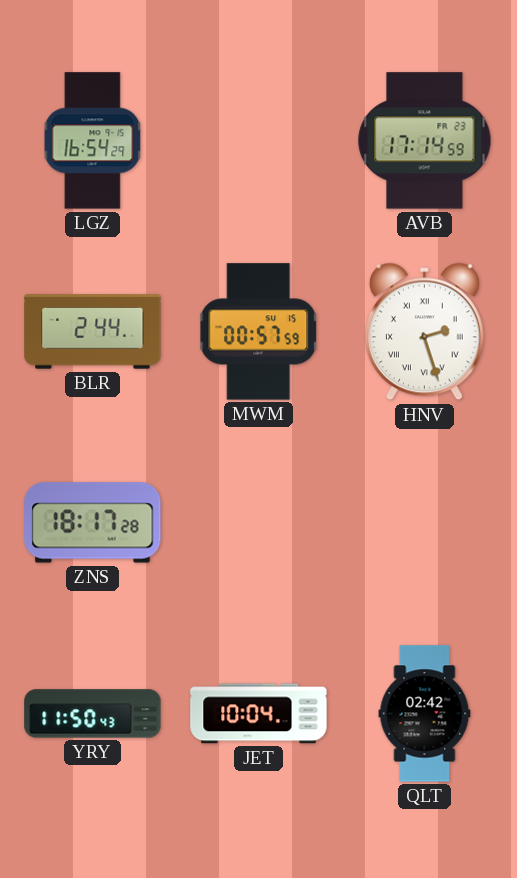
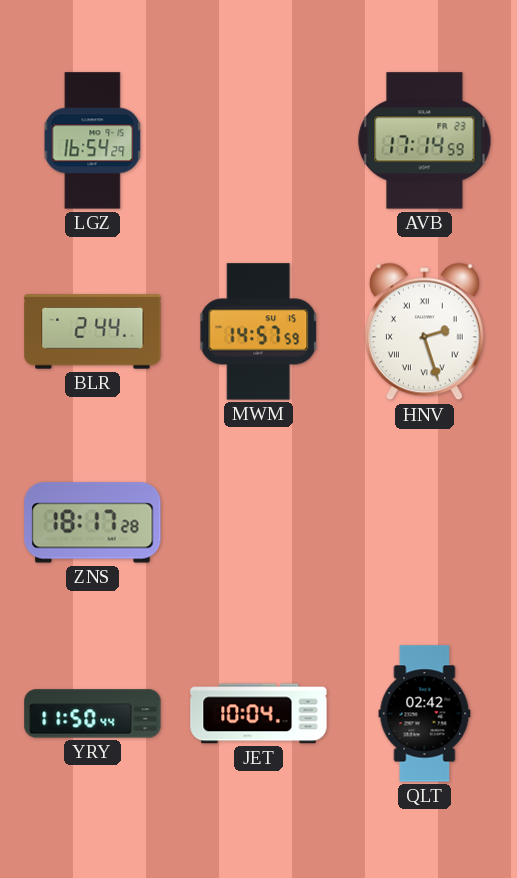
MWM: 00:57 -> 14:57
YRY: 11:50:43 -> 11:50:44
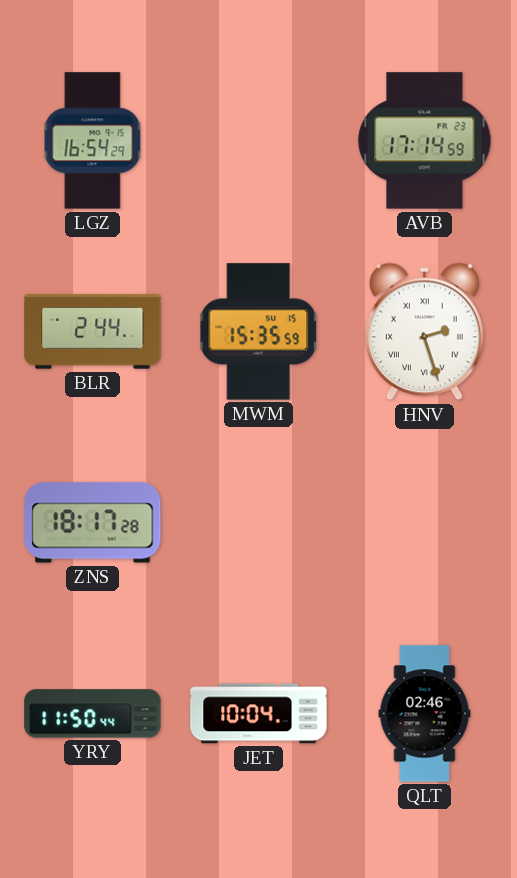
MWM: 14:57 -> 15:35
QLT: 02:42 -> 02:46
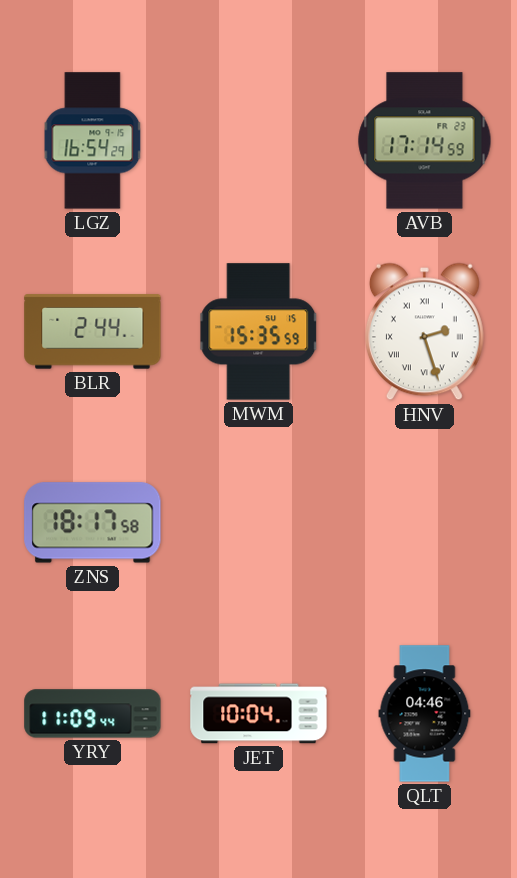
ZNS: 18:17:28 -> 18:17:58
YRY: 11:50 -> 11:09
QLT: 02:46 -> 04:46
